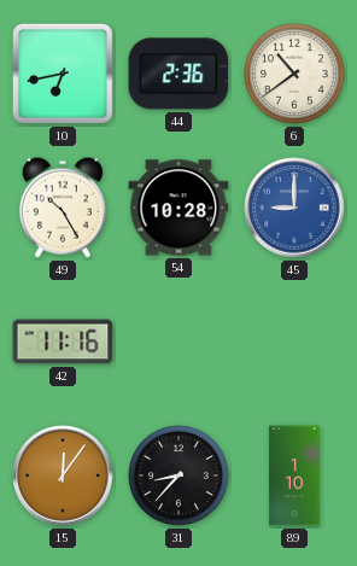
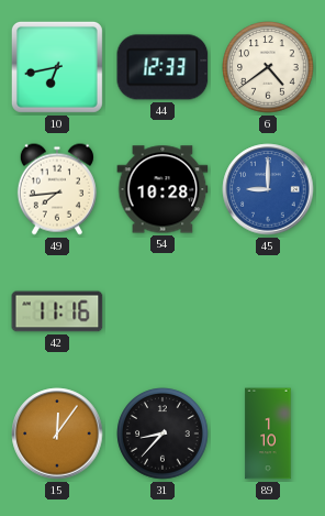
44: 2:36 -> 12:33
6: 10:39 -> 4:39
49: 10:25 -> 7:44
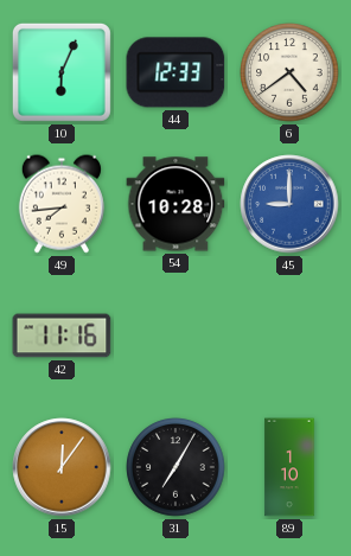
10: 6:43 -> 6:04
31: 8:37 -> 7:05
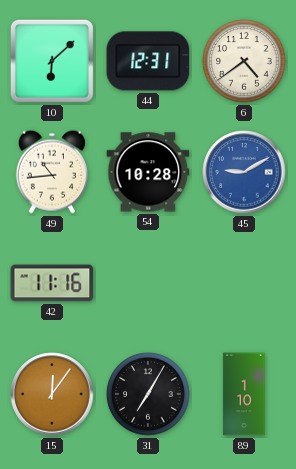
10: 6:04 -> 6:08
44: 12:33 -> 12:31
49: 7:44 -> 10:44
45: 9:00 -> 9:10
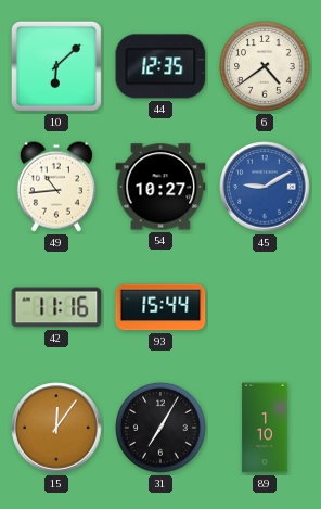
44: 12:31 -> 12:35
54: 10:28 -> 10:27
93: none -> 15:44
